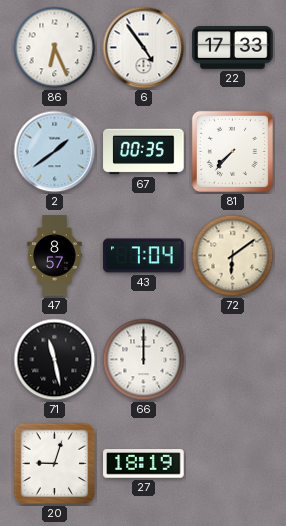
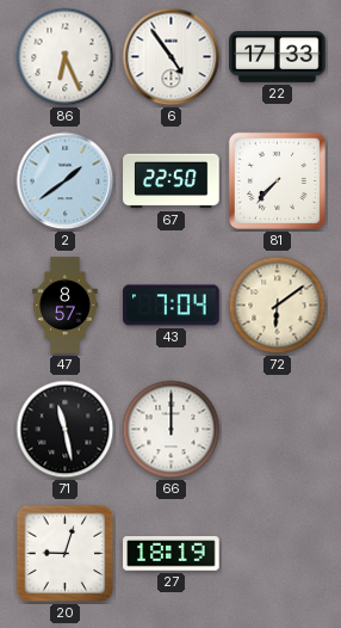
67: 00:35 -> 22:50
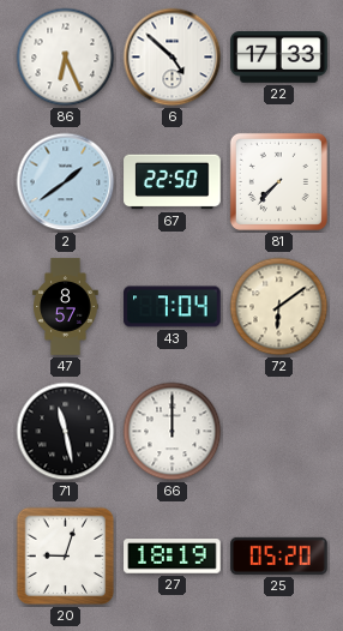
6: 4:54 -> 4:52
25: none -> 05:20
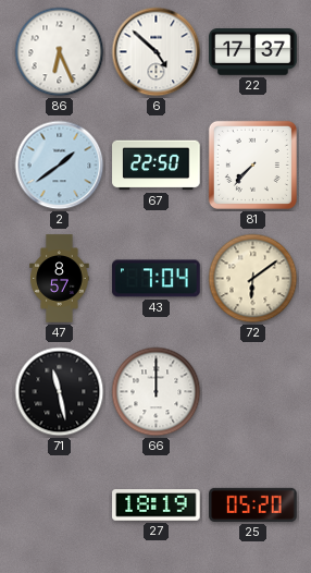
22: 17:33 -> 17:37
20: 9:03 -> none
